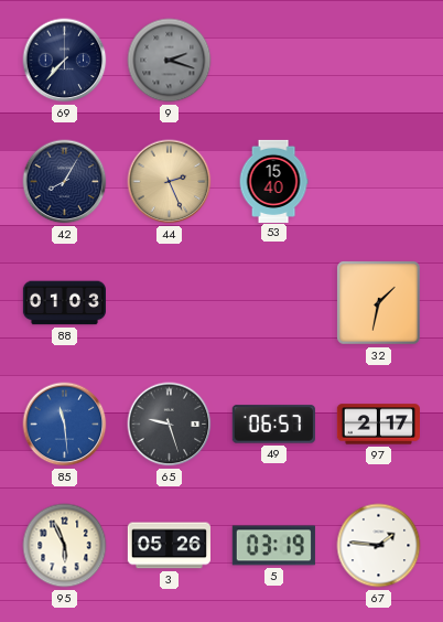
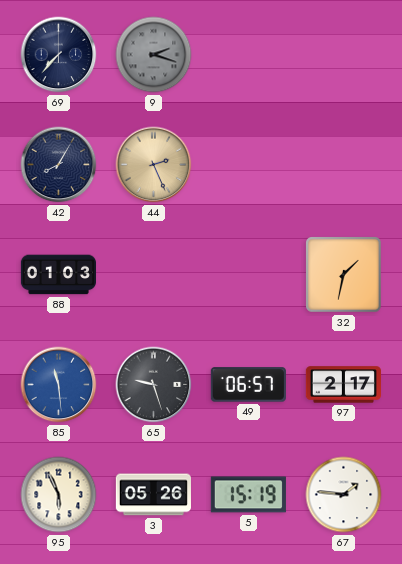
53: 15:40 -> none
5: 03:19 -> 15:19
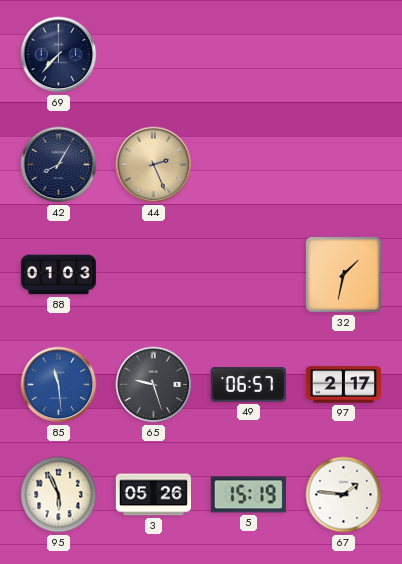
9: 2:18 -> none
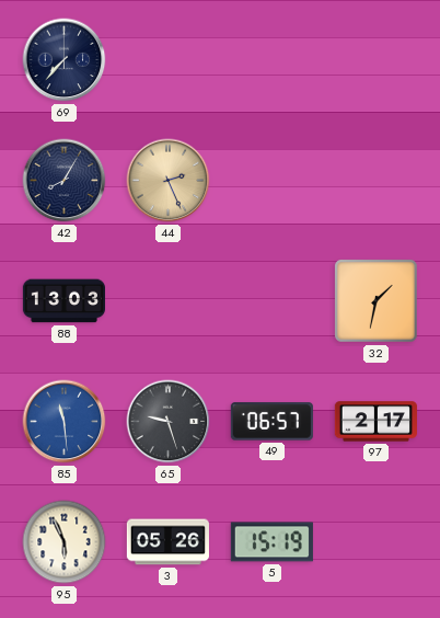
88: 01:03 -> 13:03
67: 1:46 -> none
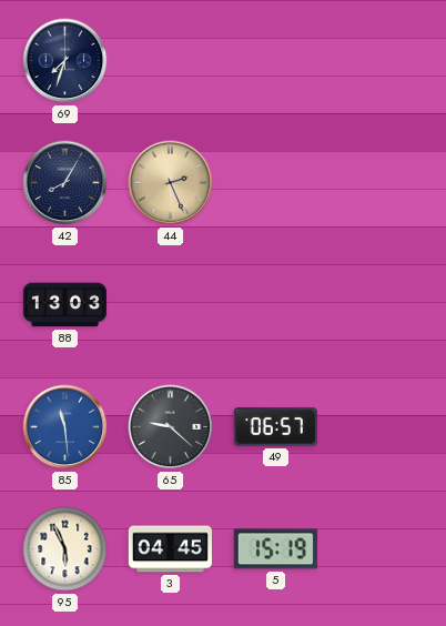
69: 7:37 -> 7:33
32: 1:32 -> none
65: 9:27 -> 9:22
97: 2:17 -> none
3: 05:26 -> 04:45
